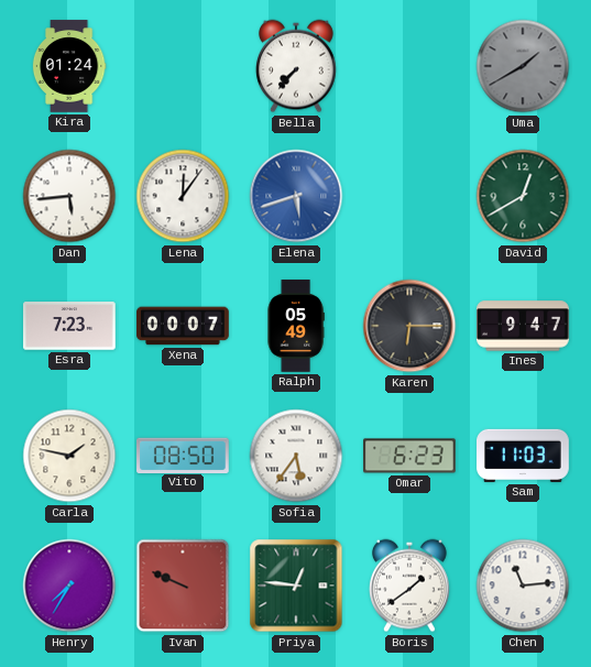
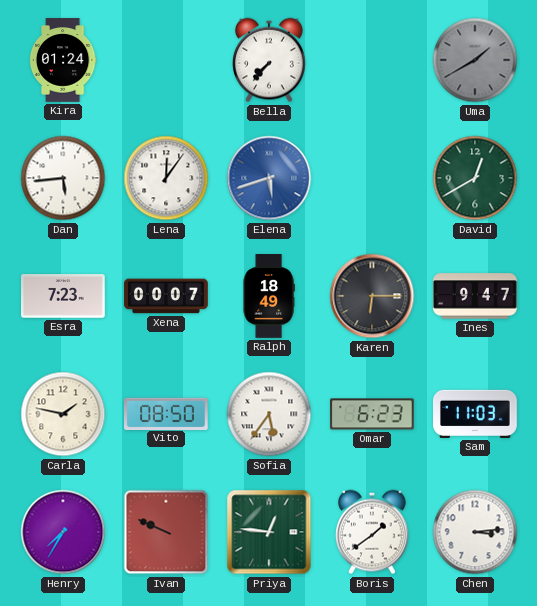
Ralph: 05:49 -> 18:49
Chen: 11:14 -> 3:14
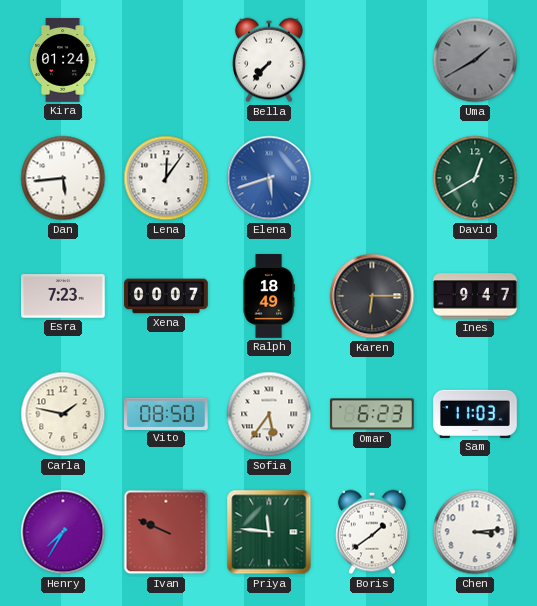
Priya: 12:46 -> 11:46
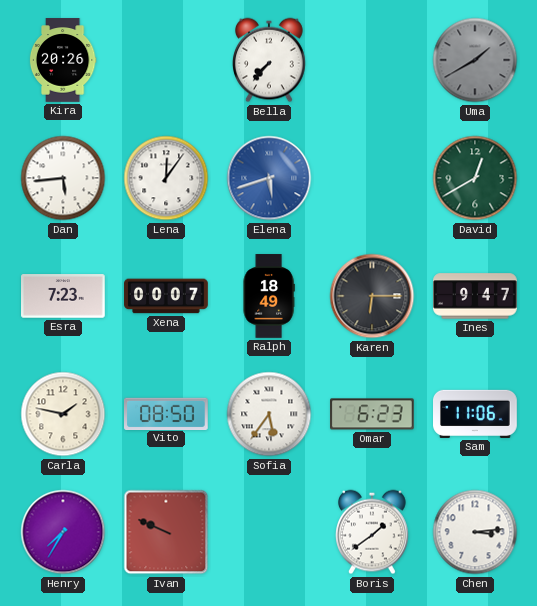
Kira: 01:24 -> 20:26
Sam: 11:03 -> 11:06
Priya: 11:46 -> none
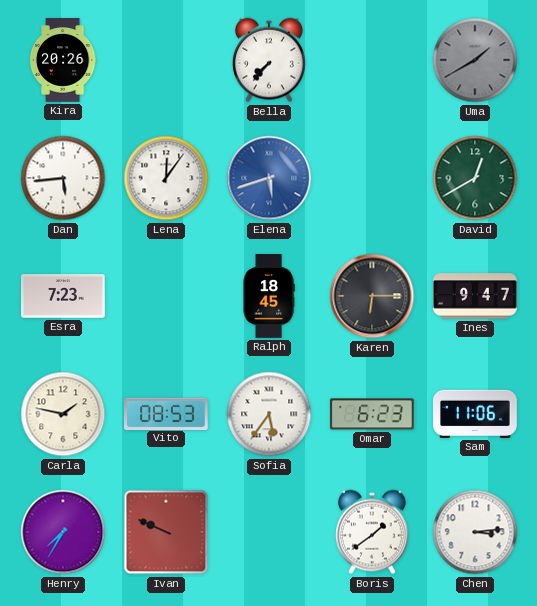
Xena: 00:07 -> none
Ralph: 18:49 -> 18:45
Vito: 08:50 -> 08:53
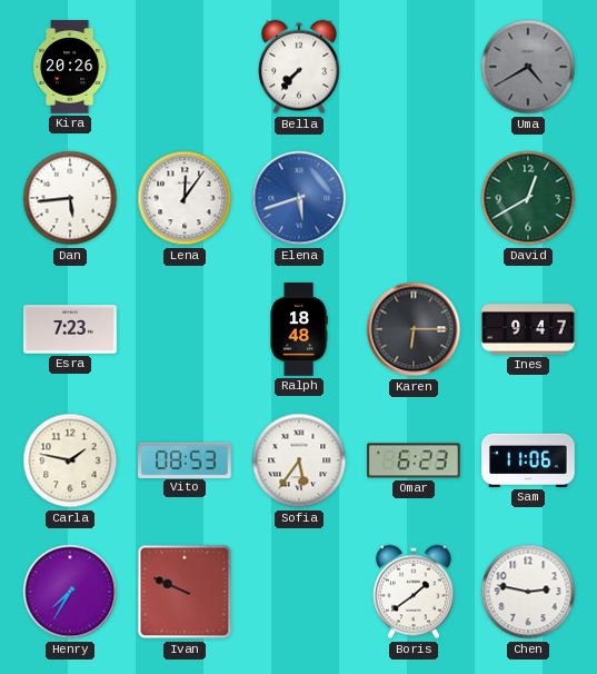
Uma: 1:40 -> 4:40
Ralph: 18:45 -> 18:48
Chen: 3:14 -> 2:47
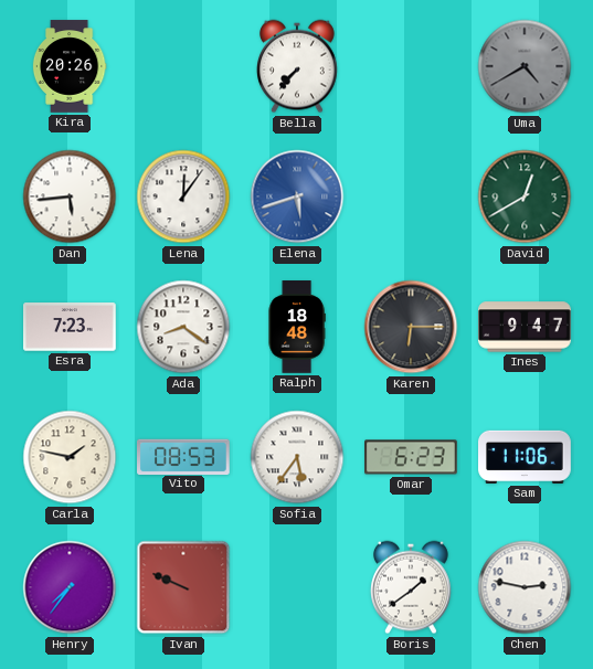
Ada: none -> 8:21
Henry: 7:35 -> 7:36
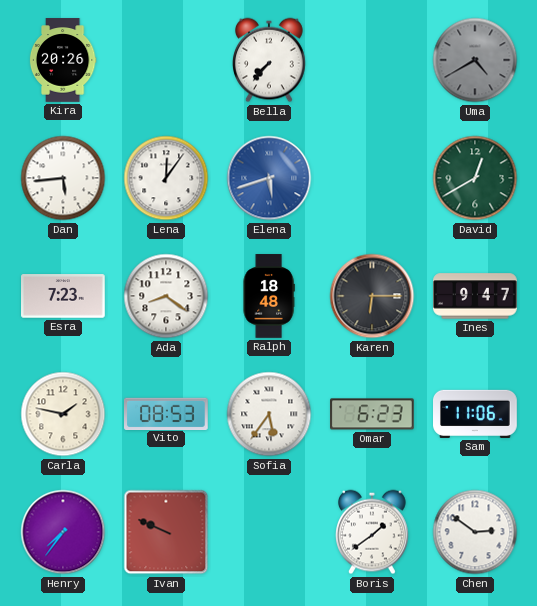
Chen: 2:47 -> 2:51
